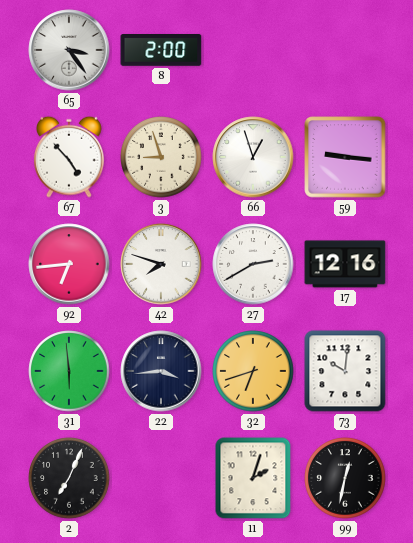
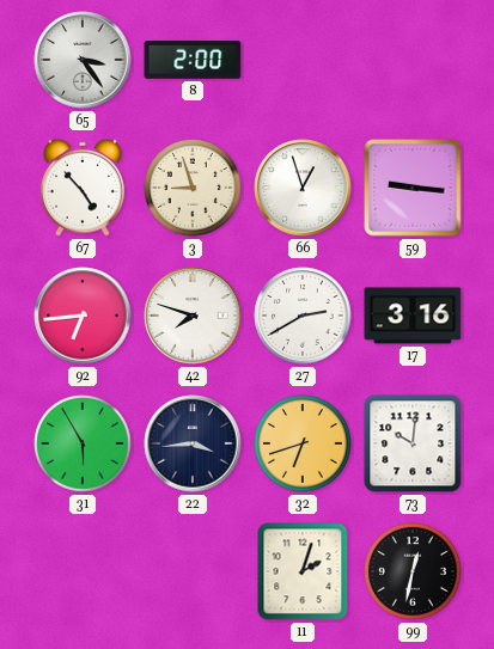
17: 12:16 -> 3:16
31: 5:59 -> 5:55
2: 7:04 -> none
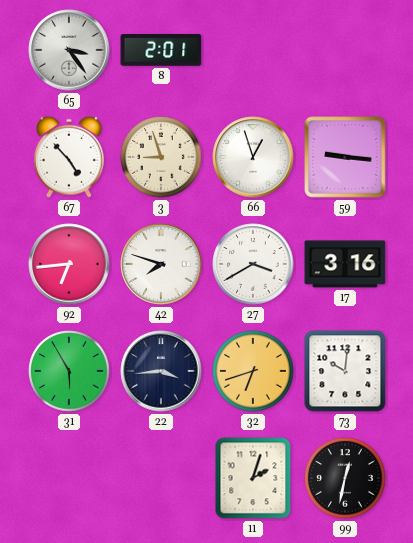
8: 2:00 -> 2:01
27: 2:40 -> 3:40
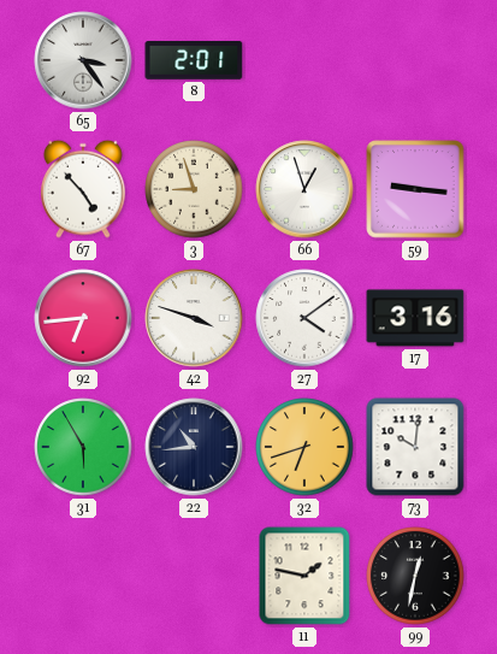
42: 7:48 -> 3:48
27: 3:40 -> 4:09
22: 3:44 -> 10:44
11: 2:03 -> 1:47
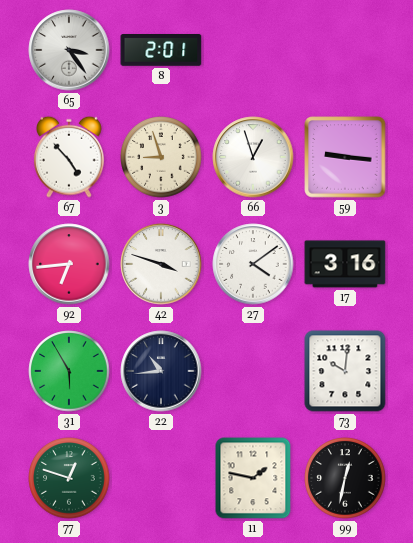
32: 6:42 -> none
77: none -> 12:48
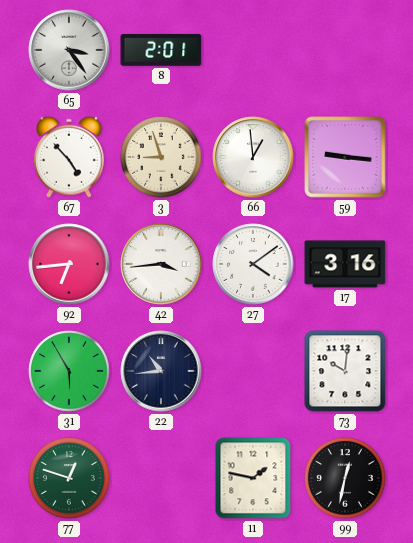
66: 12:57 -> 12:59
42: 3:48 -> 3:44
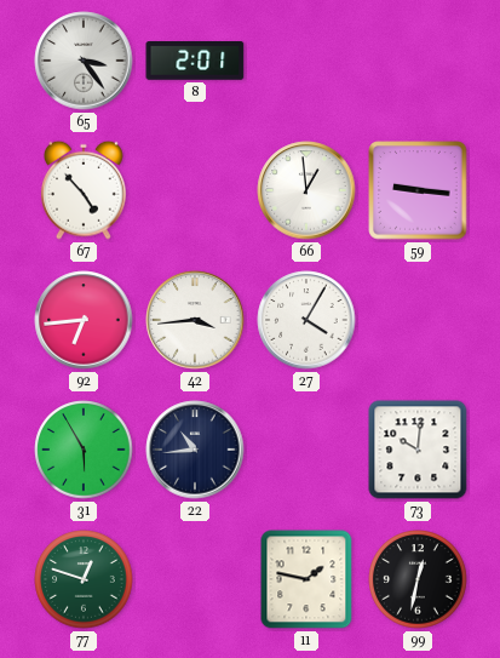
3: 8:57 -> none
27: 4:09 -> 4:05
17: 3:16 -> none
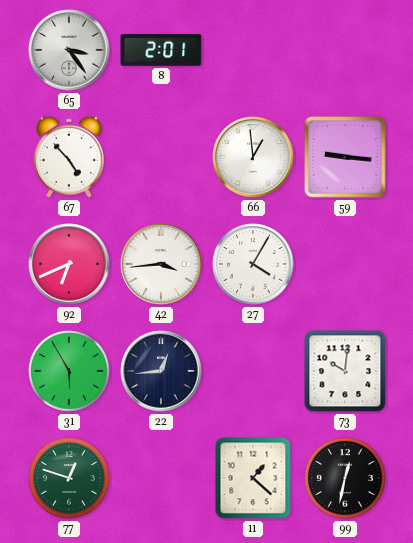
92: 6:44 -> 6:41
22: 10:44 -> 12:44
11: 1:47 -> 1:22
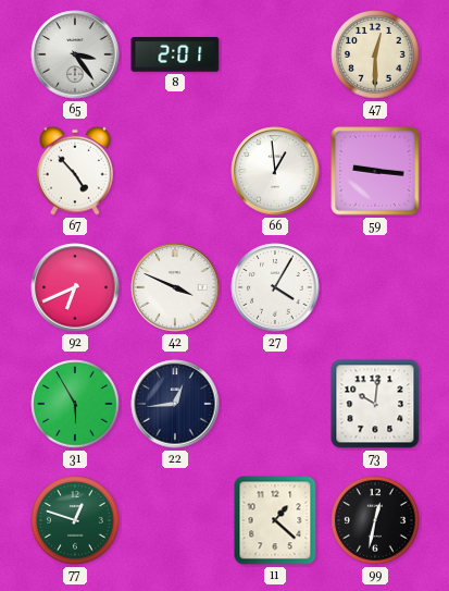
47: none -> 12:30
42: 3:44 -> 3:49
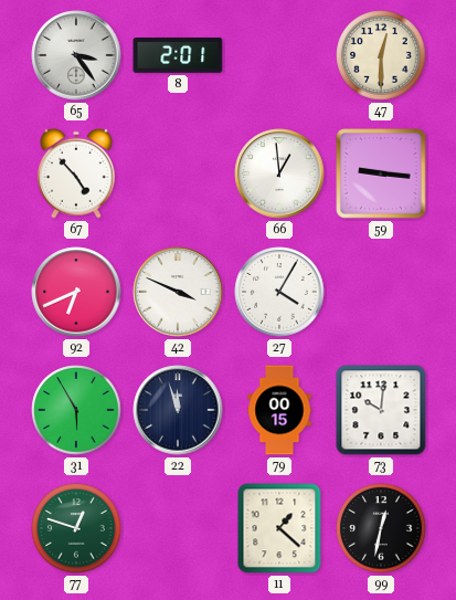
22: 12:44 -> 11:57
79: none -> 00:15
